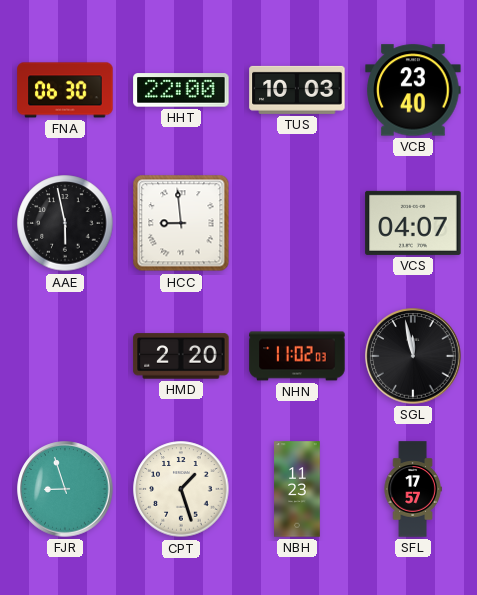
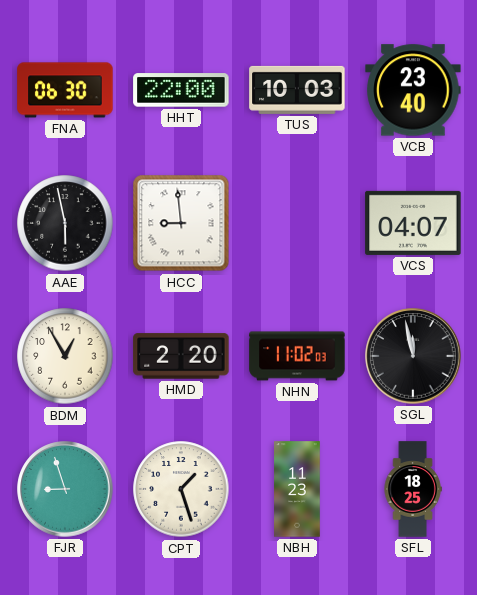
BDM: none -> 12:55
SFL: 17:57 -> 18:25
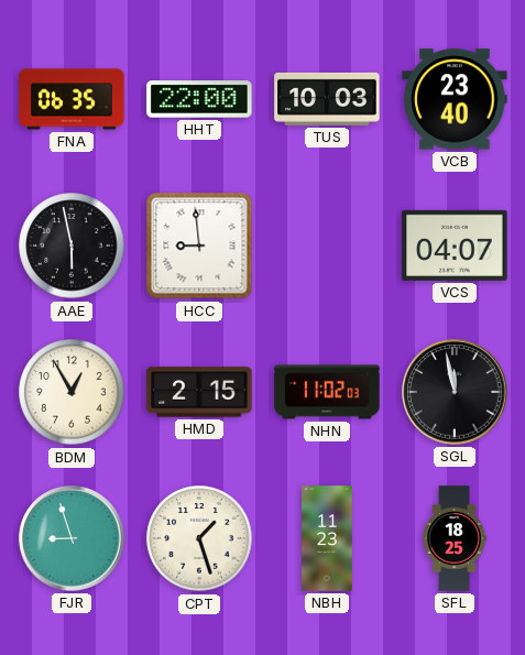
FNA: 06:30 -> 06:35
HMD: 2:20 -> 2:15
